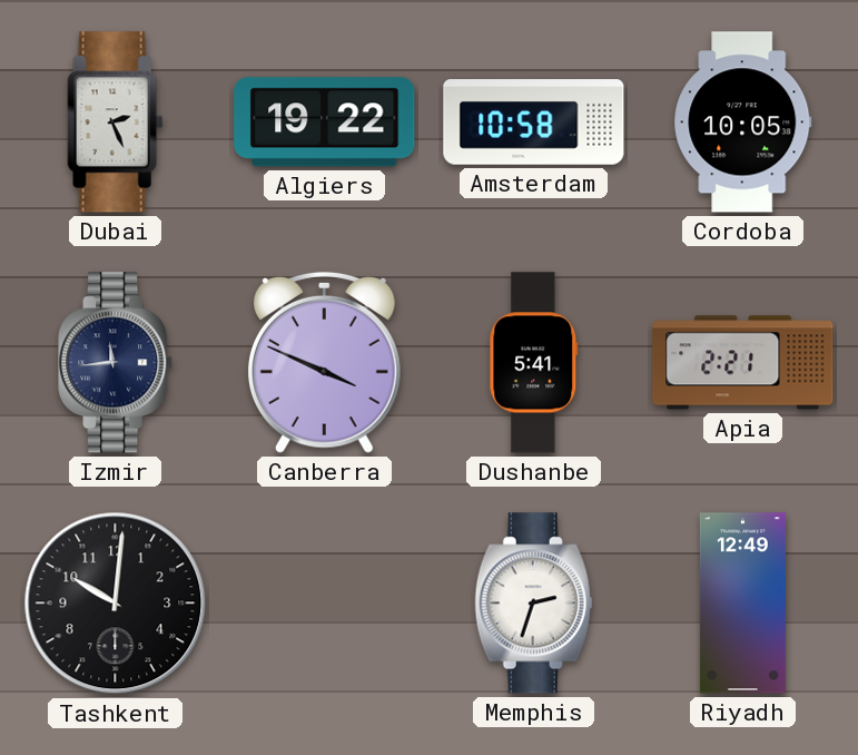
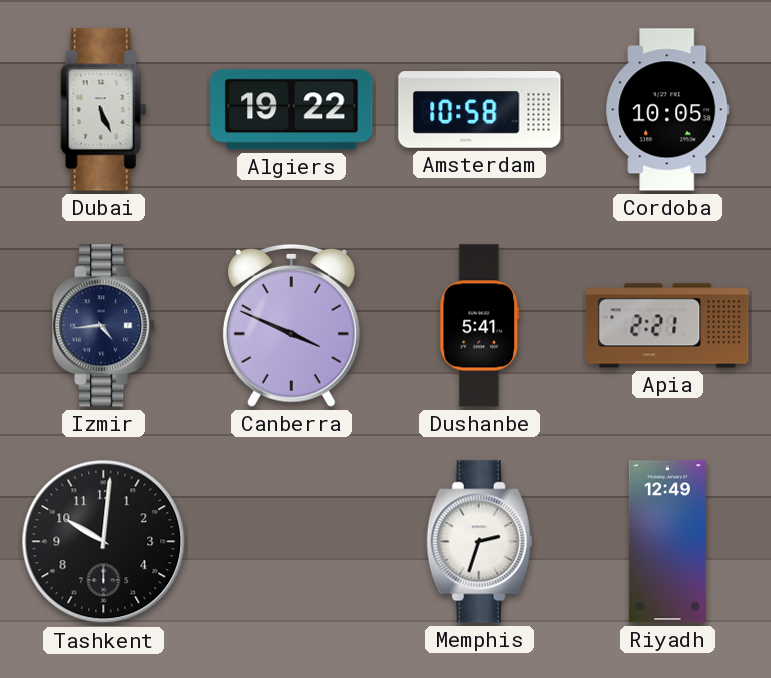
Dubai: 2:26 -> 5:26
Izmir: 11:44 -> 4:44
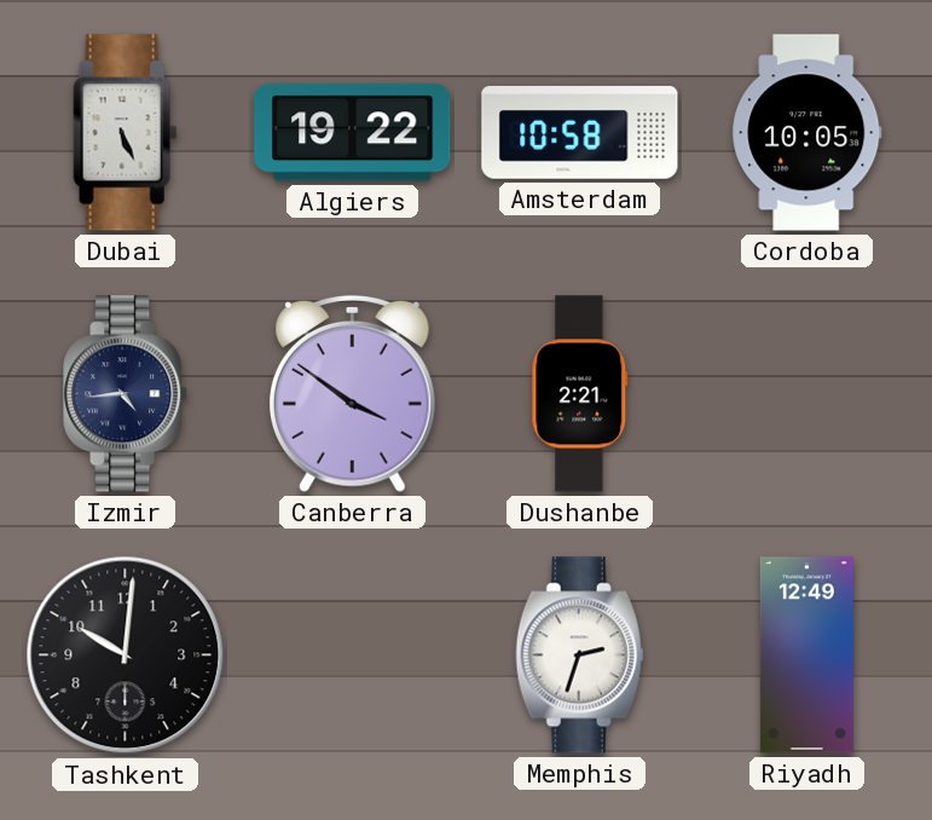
Canberra: 3:49 -> 3:51
Dushanbe: 5:41 -> 2:21
Apia: 2:21 -> none
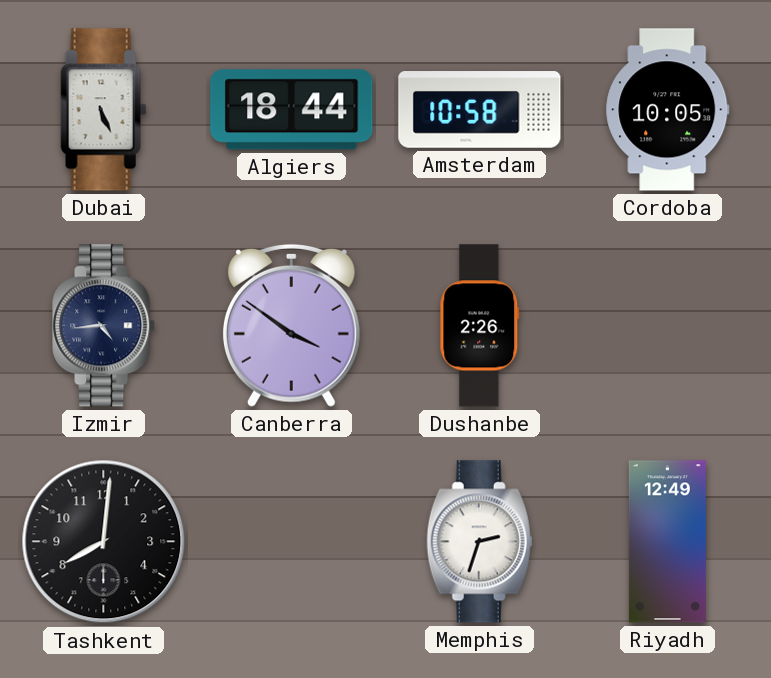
Algiers: 19:22 -> 18:44
Dushanbe: 2:21 -> 2:26
Tashkent: 10:01 -> 8:01
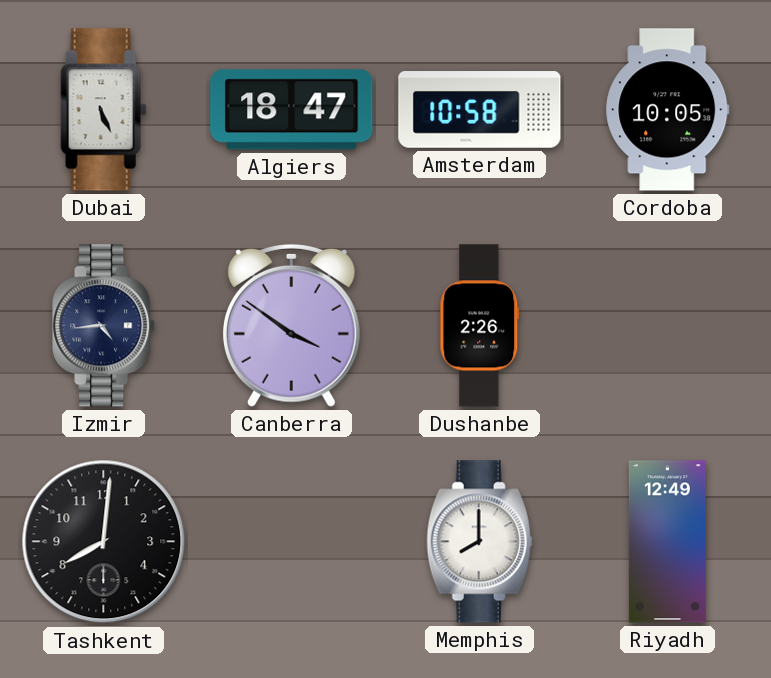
Algiers: 18:44 -> 18:47
Memphis: 2:33 -> 8:00
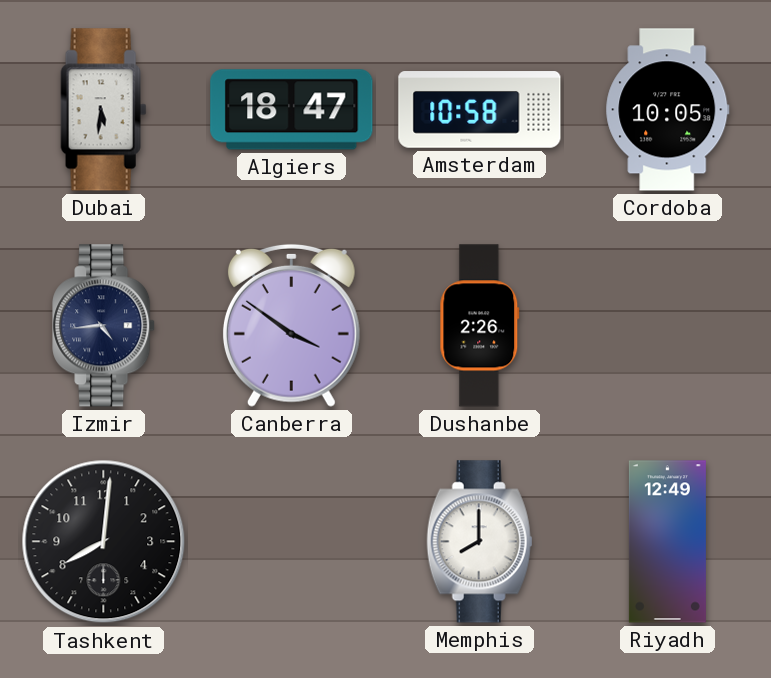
Dubai: 5:26 -> 5:31
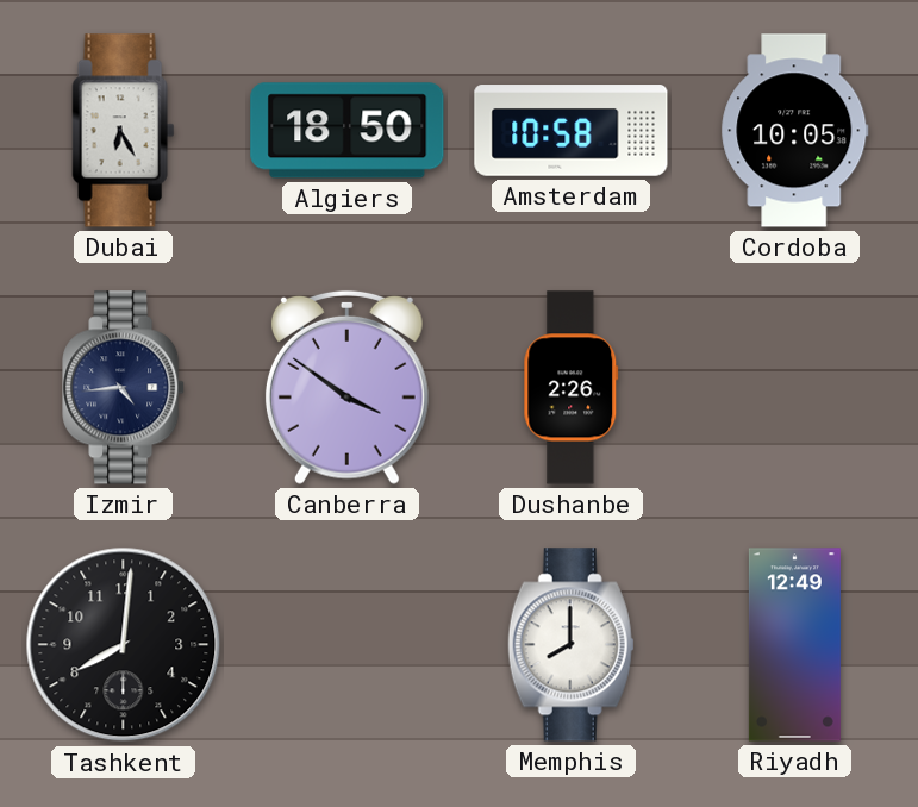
Dubai: 5:31 -> 6:25
Algiers: 18:47 -> 18:50
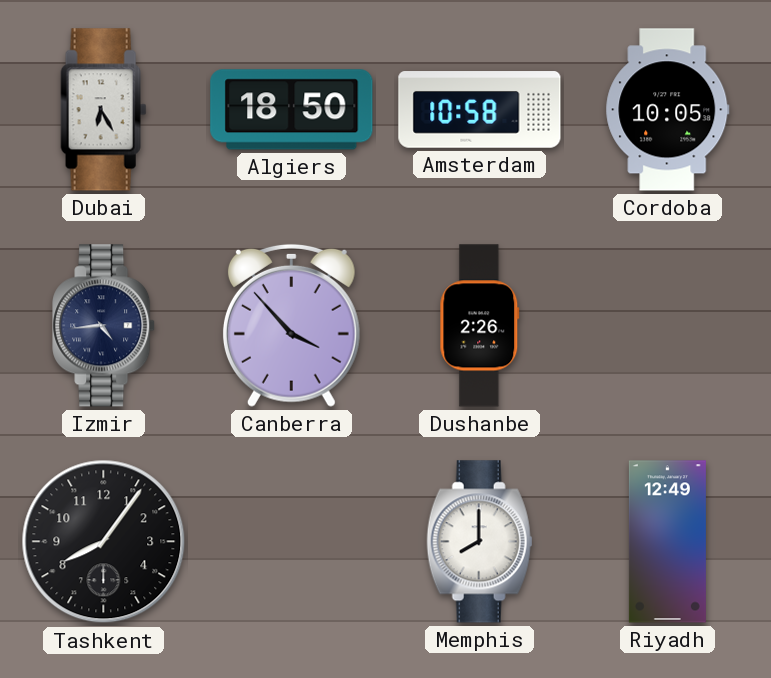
Canberra: 3:51 -> 3:53
Tashkent: 8:01 -> 8:06
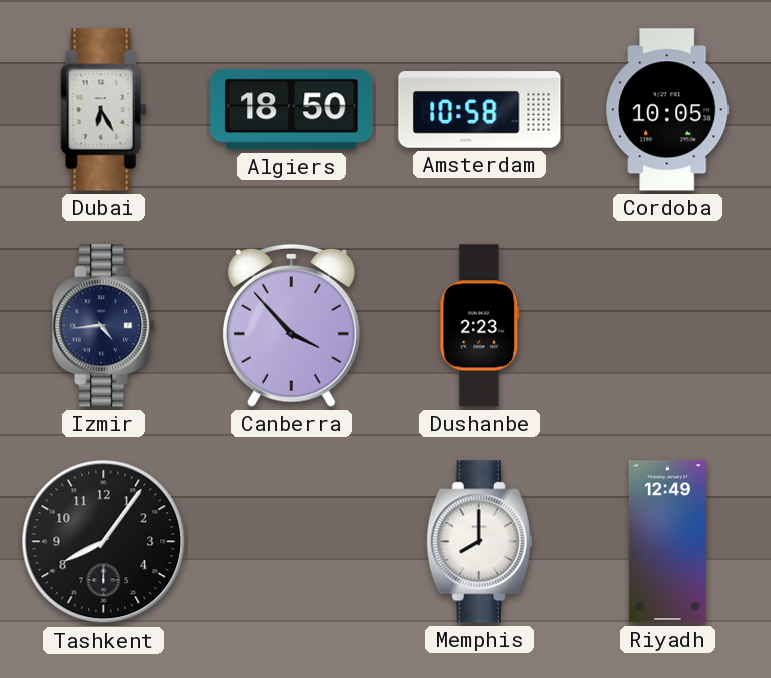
Dushanbe: 2:26 -> 2:23
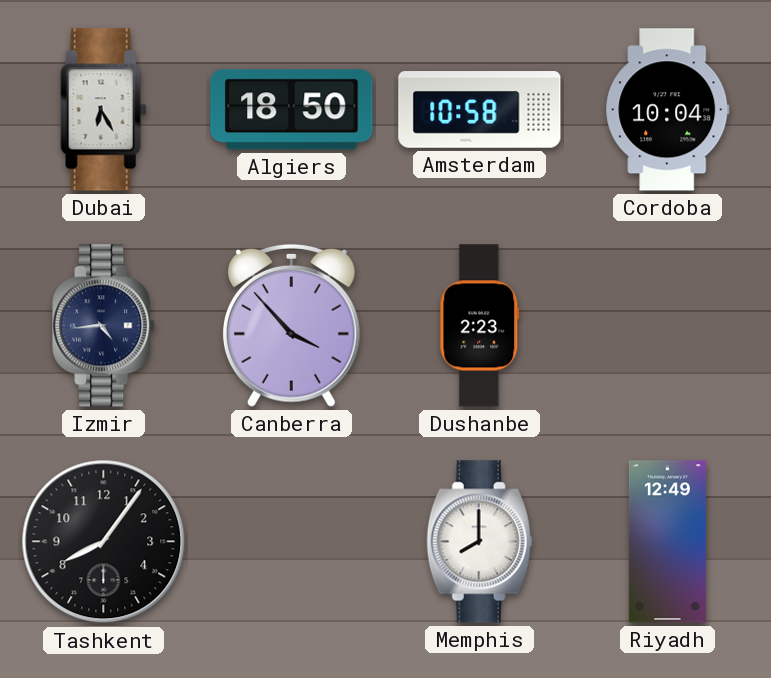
Cordoba: 10:05 -> 10:04
